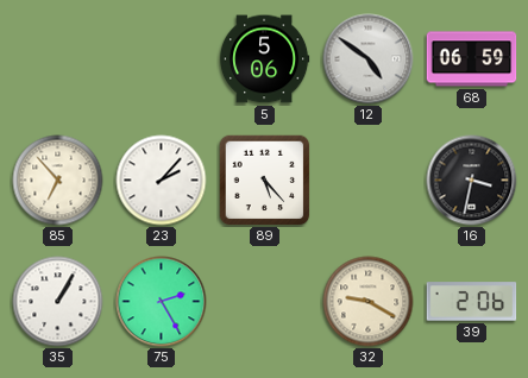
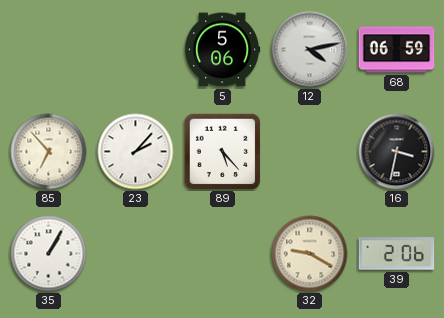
12: 4:51 -> 4:13
75: 2:25 -> none
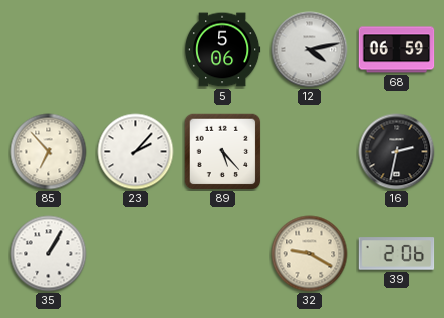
16: 3:32 -> 2:32
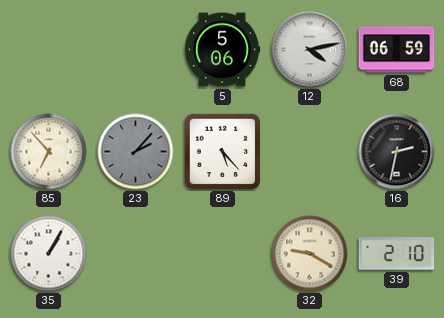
23 dial: white -> grey
39: 2:06 -> 2:10
